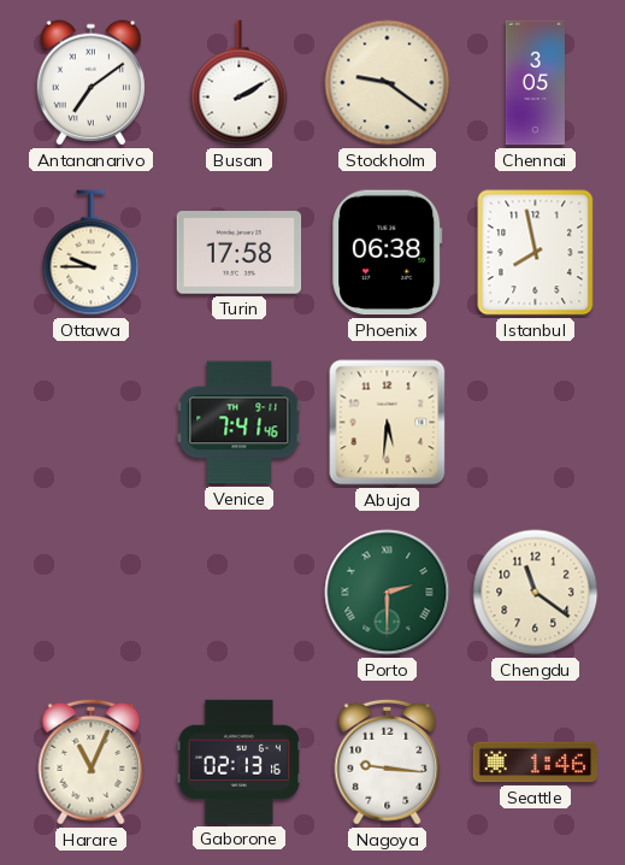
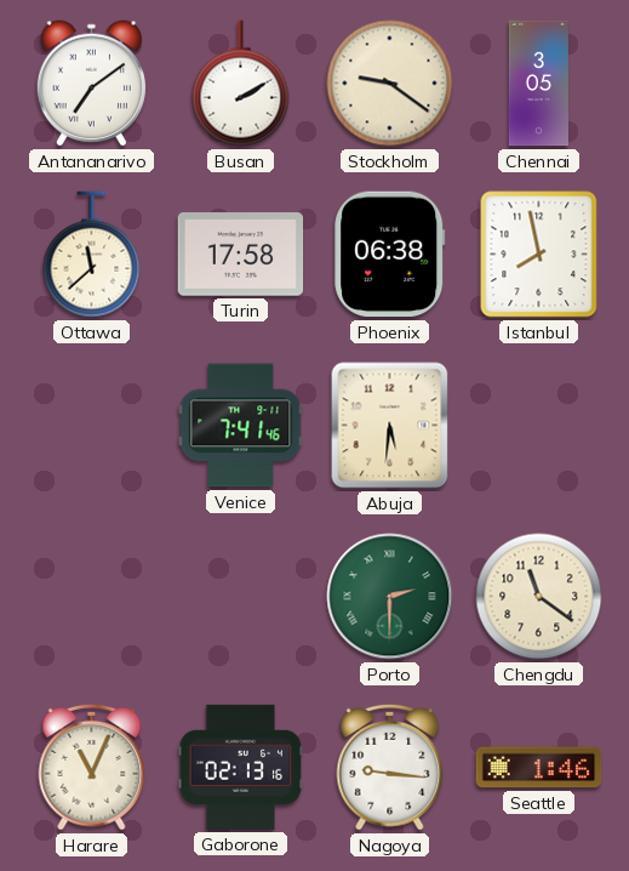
Ottawa: 9:45 -> 11:38
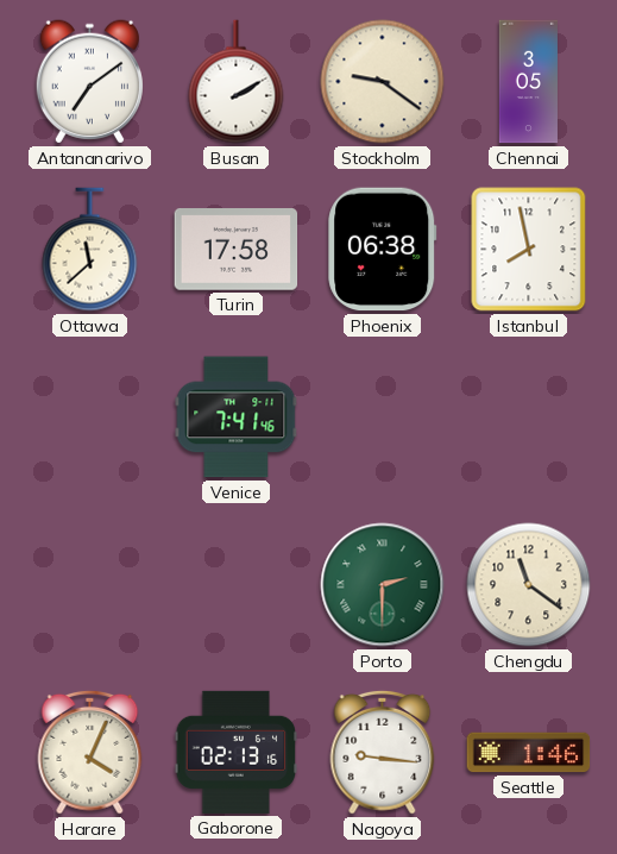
Abuja: 5:31 -> none
Harare: 11:04 -> 4:04
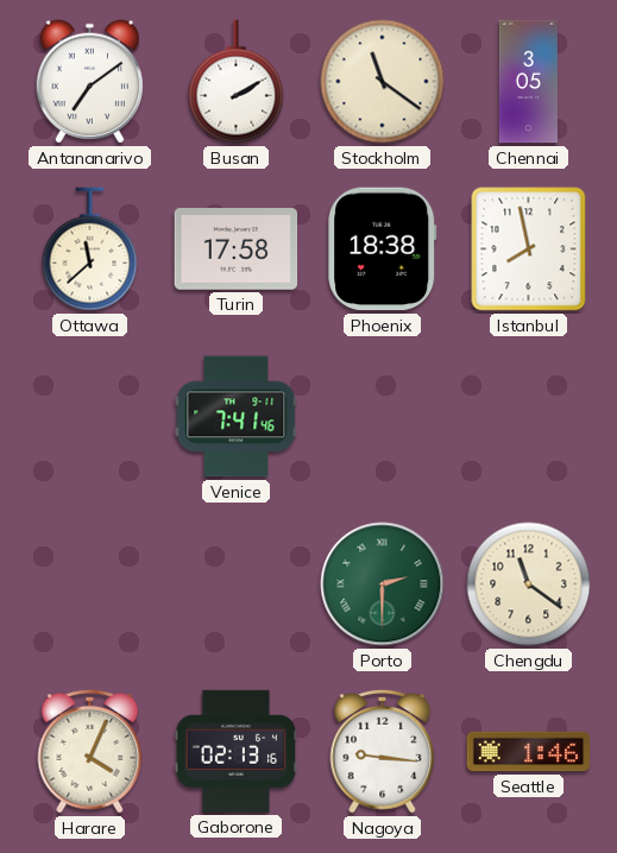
Stockholm: 9:21 -> 11:21
Phoenix: 06:38 -> 18:38
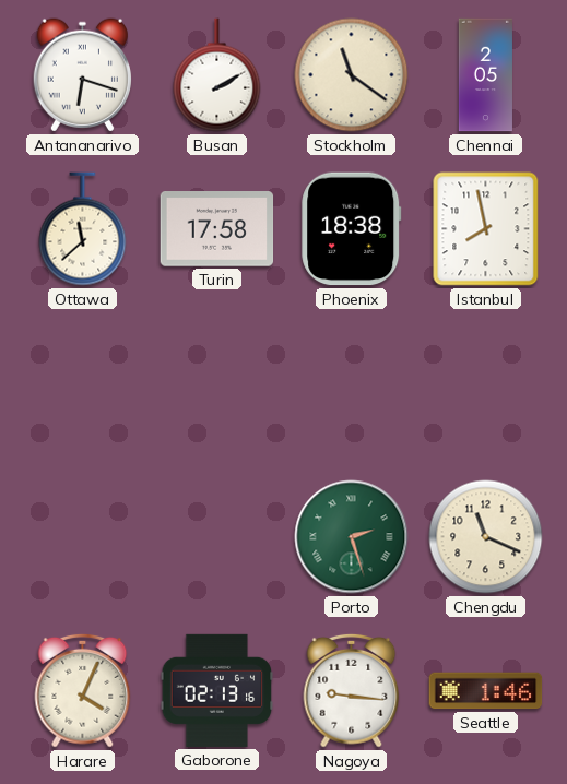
Antananarivo: 7:09 -> 6:18
Chennai: 3:05 -> 2:05
Venice: 7:41 -> none
Porto: 2:30 -> 2:27
Chengdu: 11:21 -> 11:19
